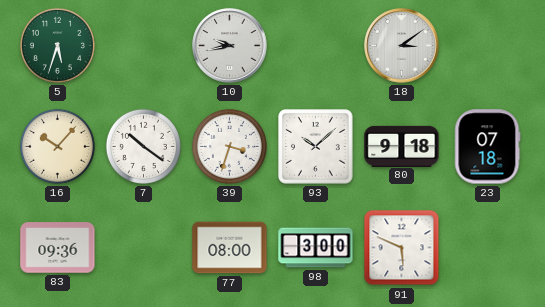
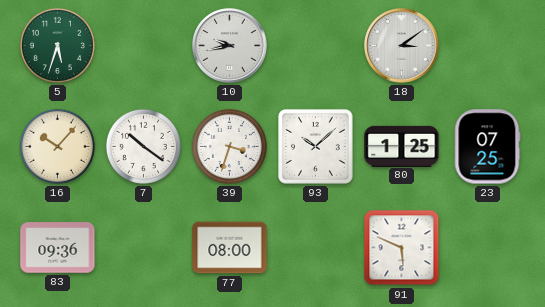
80: 9:18 -> 1:25
23: 07:18 -> 07:25
98: 3:00 -> none
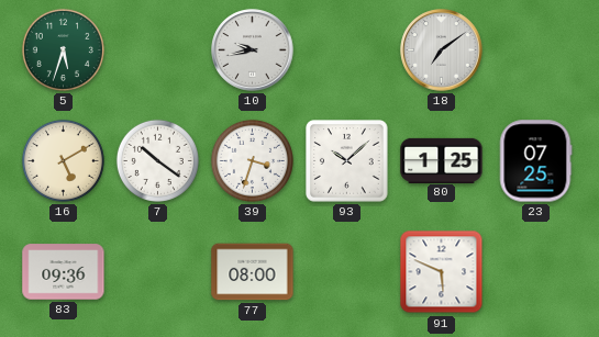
18: 3:09 -> 7:09
16: 10:07 -> 5:10
